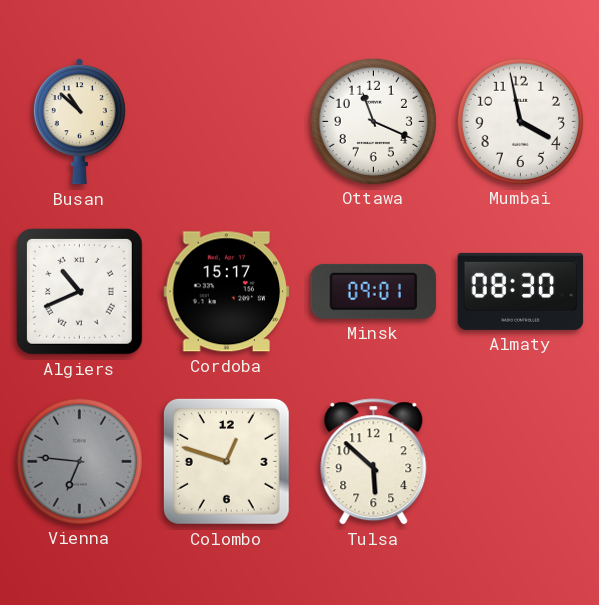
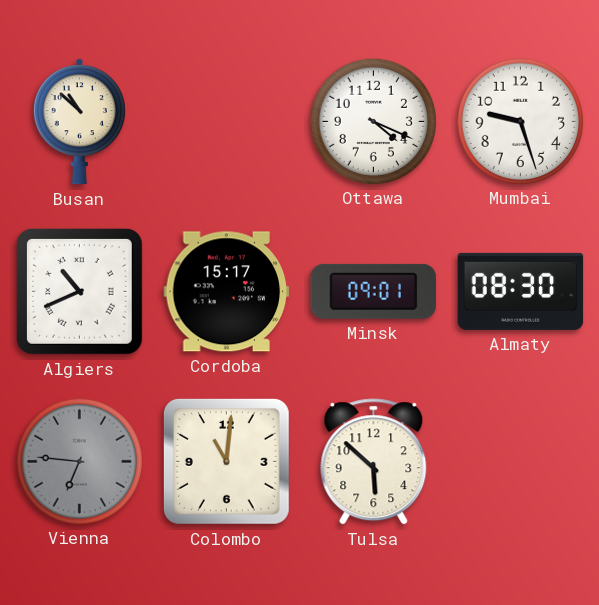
Ottawa: 11:19 -> 4:19
Mumbai: 3:58 -> 9:27
Colombo: 12:48 -> 11:01
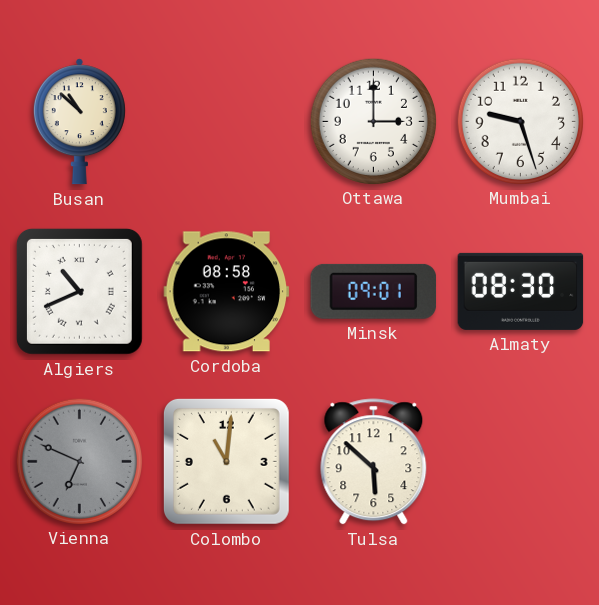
Ottawa: 4:19 -> 3:00
Cordoba: 15:17 -> 08:58
Vienna: 6:46 -> 6:49
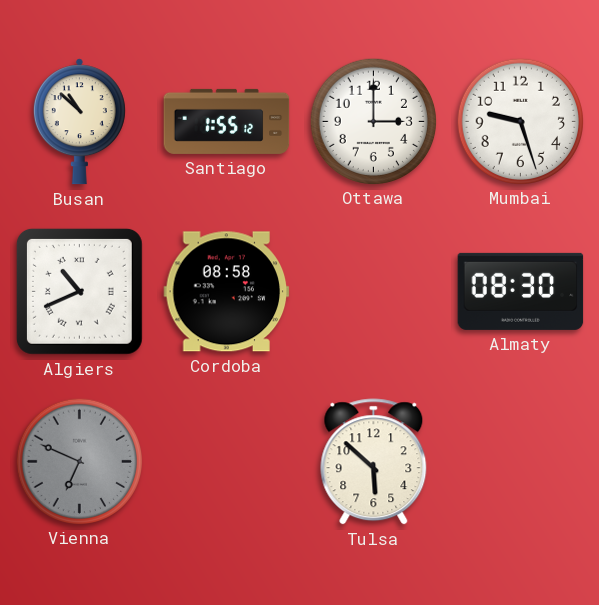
Santiago: none -> 1:55
Minsk: 09:01 -> none
Colombo: 11:01 -> none
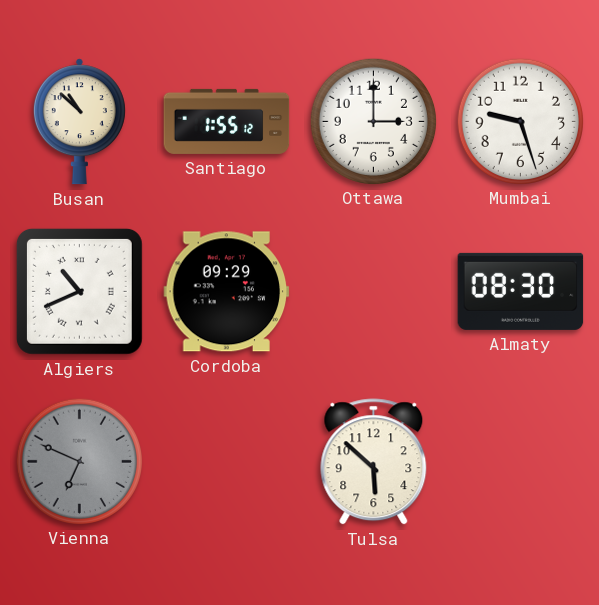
Cordoba: 08:58 -> 09:29
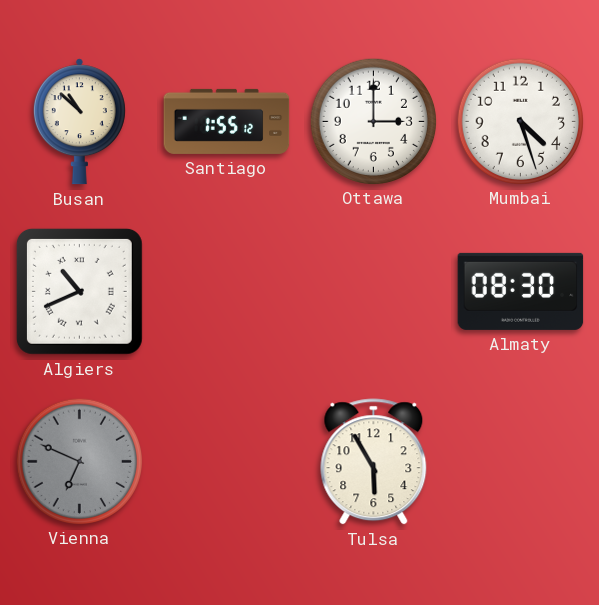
Mumbai: 9:27 -> 4:27
Cordoba: 09:29 -> none
Tulsa: 5:52 -> 5:55
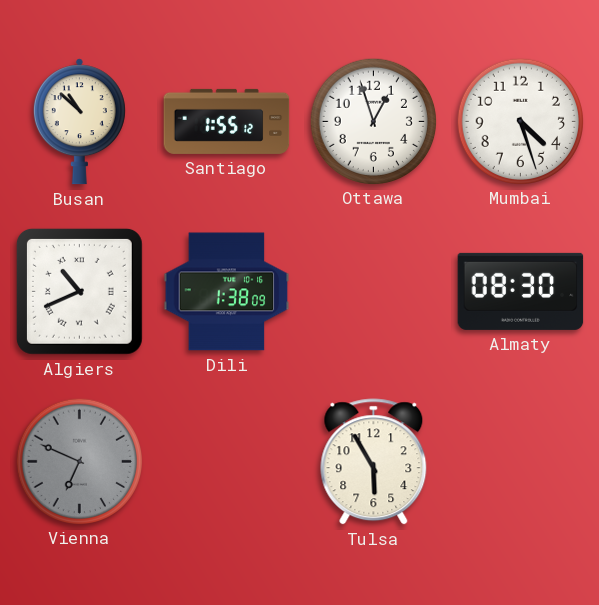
Ottawa: 3:00 -> 12:57
Dili: none -> 1:38
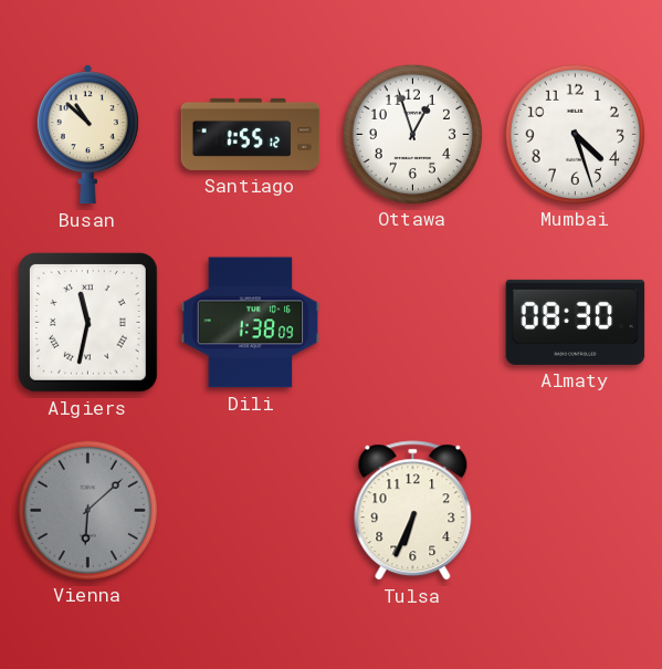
Algiers: 10:41 -> 11:32
Vienna: 6:49 -> 6:08
Tulsa: 5:55 -> 6:34
